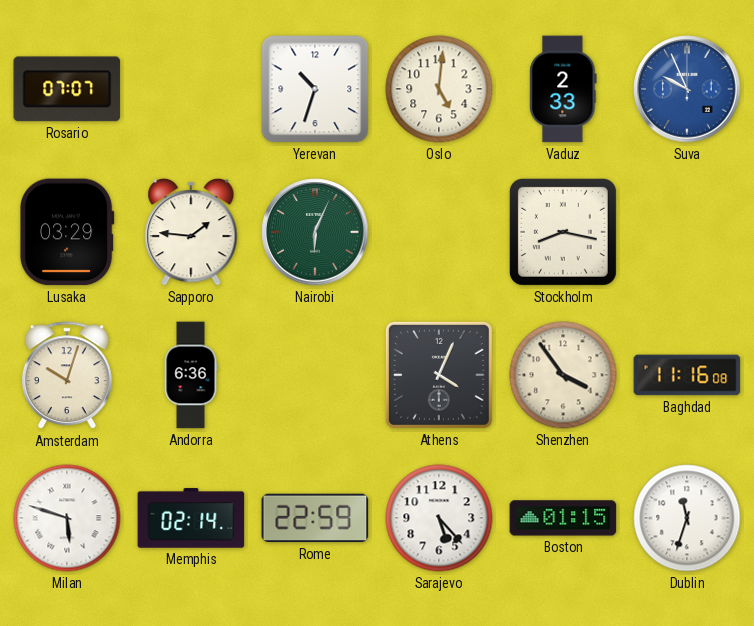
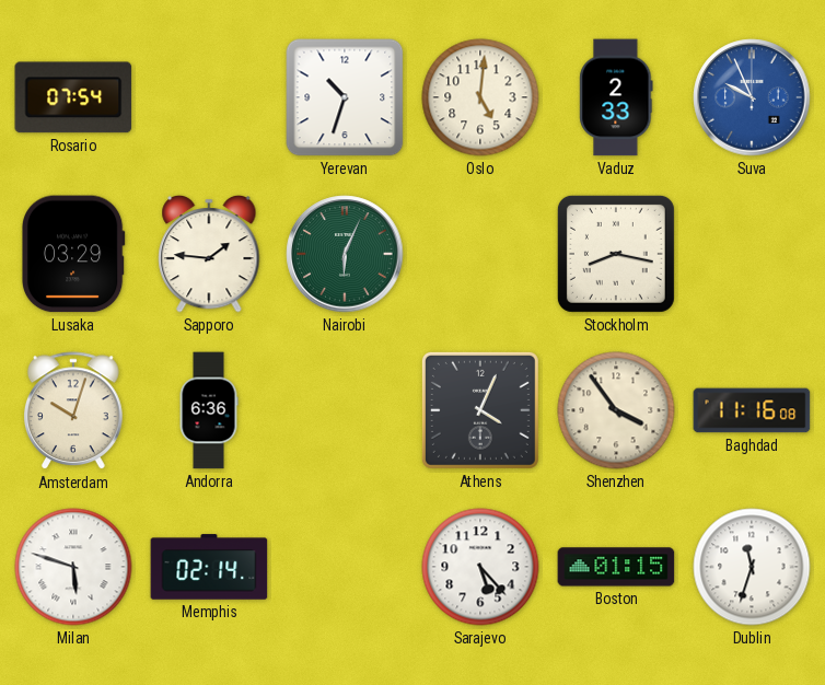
Rosario: 07:07 -> 07:54
Rome: 22:59 -> none
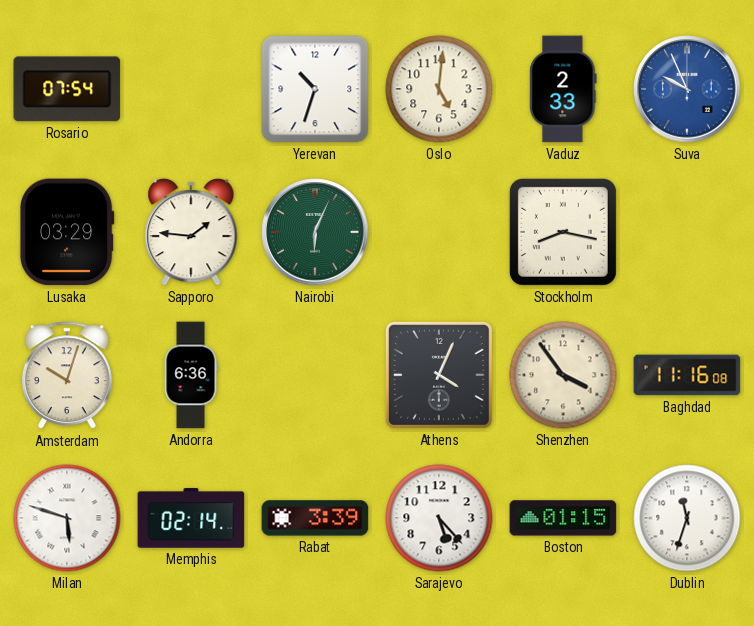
Rabat: none -> 3:39
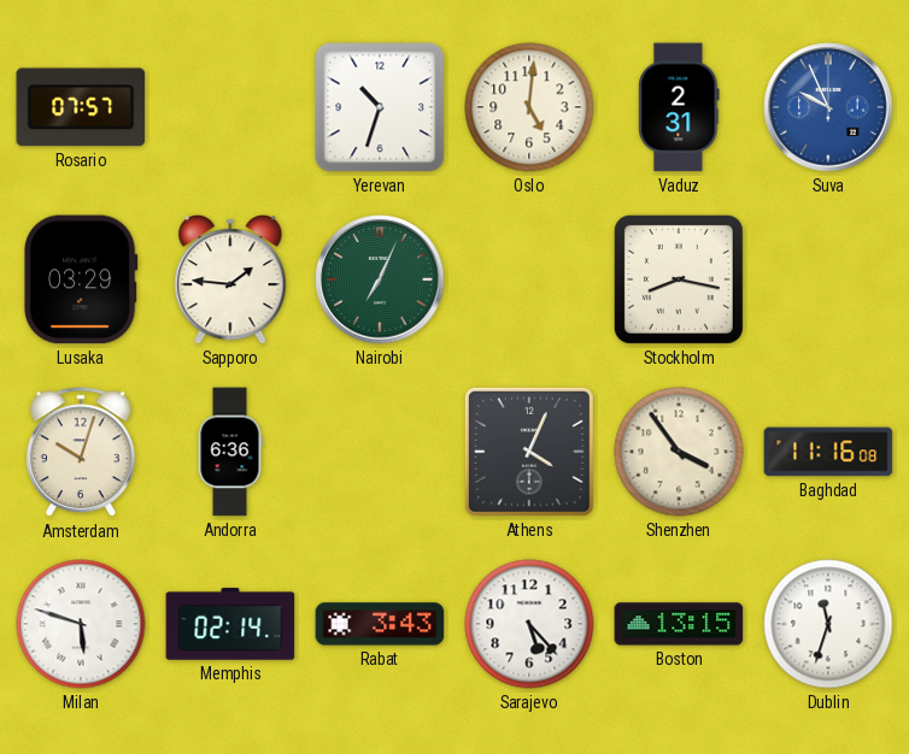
Rosario: 07:54 -> 07:57
Vaduz: 2:33 -> 2:31
Nairobi: 6:04 -> 7:04
Rabat: 3:39 -> 3:43
Boston: 01:15 -> 13:15
